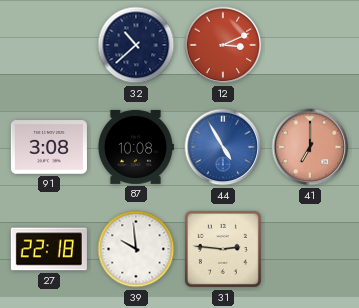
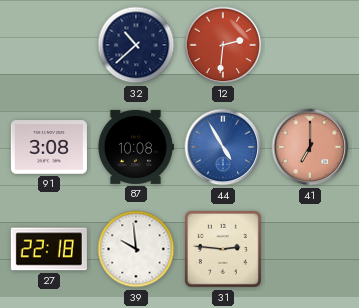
12: 3:11 -> 2:31
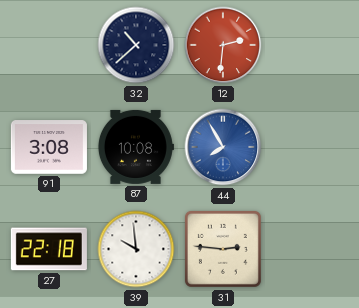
44: 4:55 -> 7:55
41: 7:00 -> none
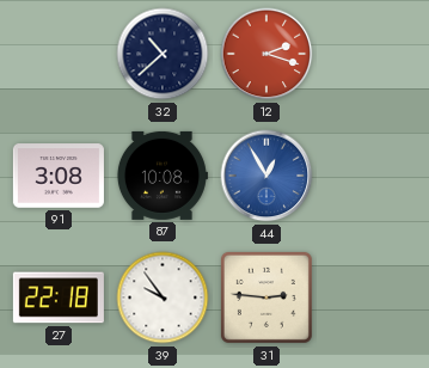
12: 2:31 -> 2:18
44: 7:55 -> 12:55
39: 9:59 -> 9:54
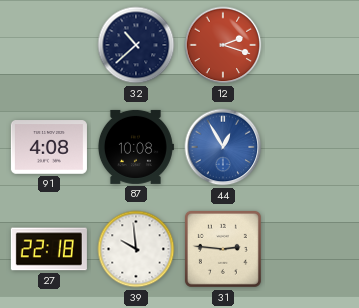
91: 3:08 -> 4:08
39: 9:54 -> 9:59
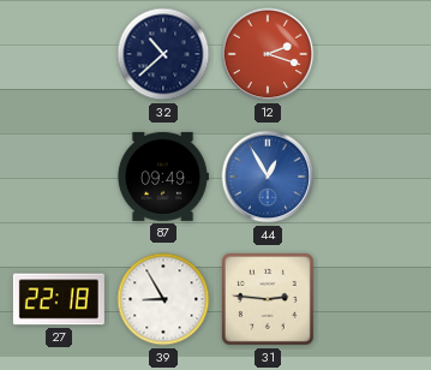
91: 4:08 -> none
87: 10:08 -> 09:49
39: 9:59 -> 8:55
